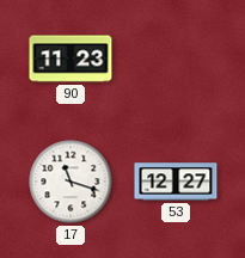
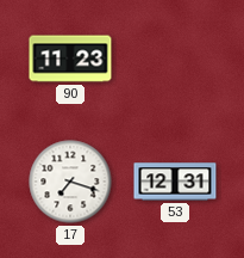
17: 11:18 -> 7:18
53: 12:27 -> 12:31
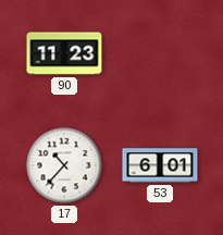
17: 7:18 -> 10:37
53: 12:31 -> 6:01
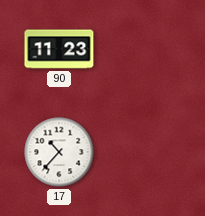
53: 6:01 -> none
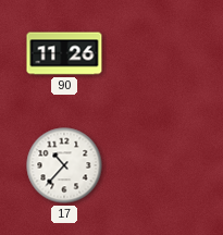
90: 11:23 -> 11:26
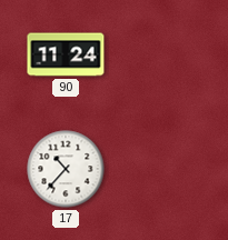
90: 11:26 -> 11:24
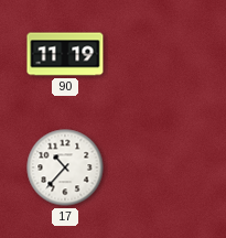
90: 11:24 -> 11:19
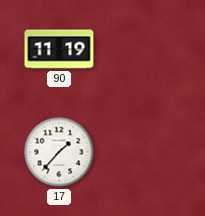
17: 10:37 -> 1:37
